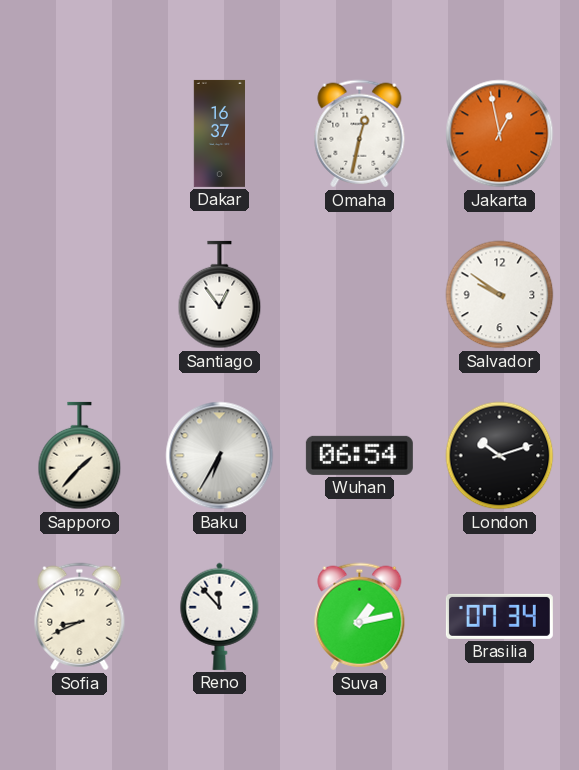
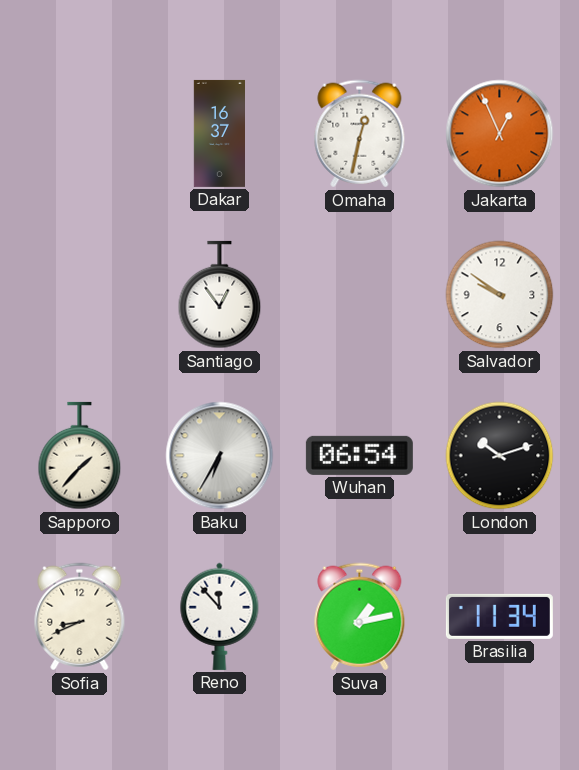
Jakarta: 12:58 -> 12:56
Brasilia: 07:34 -> 11:34
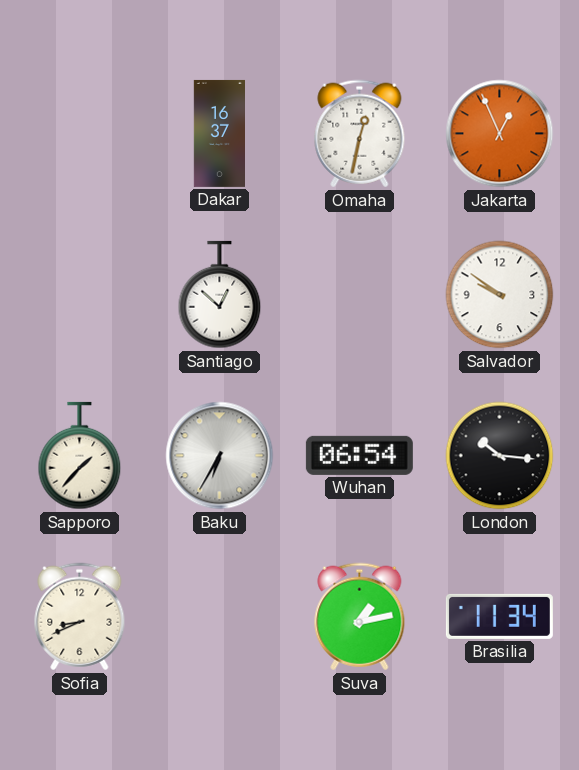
Santiago: 12:54 -> 12:52
London: 10:12 -> 10:16
Reno: 11:53 -> none
